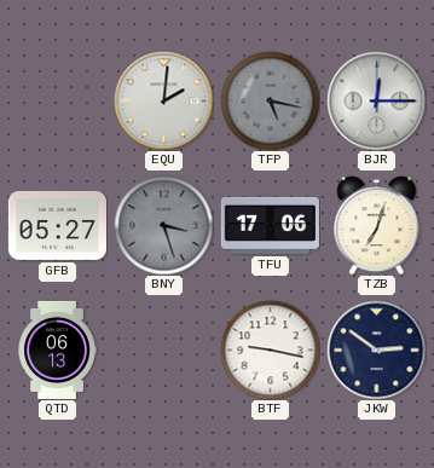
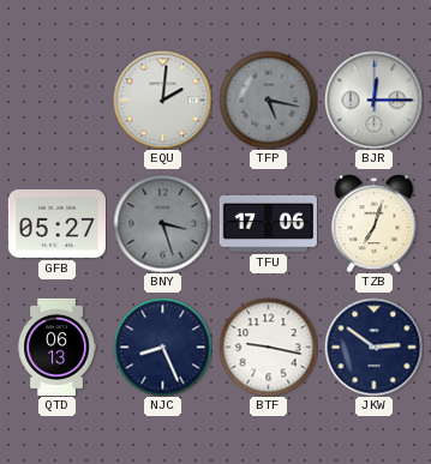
NJC: none -> 8:26
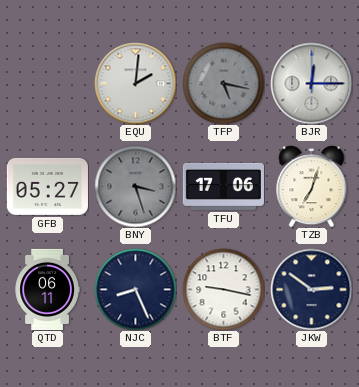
QTD: 06:13 -> 06:11
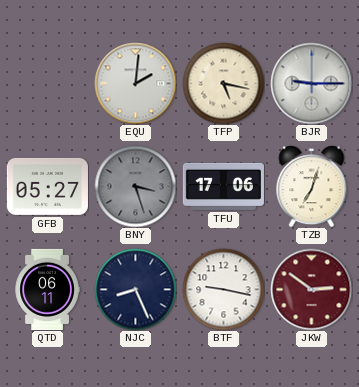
TFP dial: grey -> cream
BJR: 12:15 -> 9:15
JKW dial: navy -> burgundy
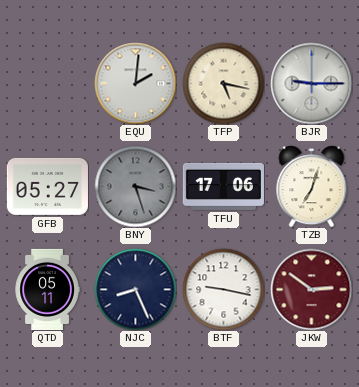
QTD: 06:11 -> 05:11
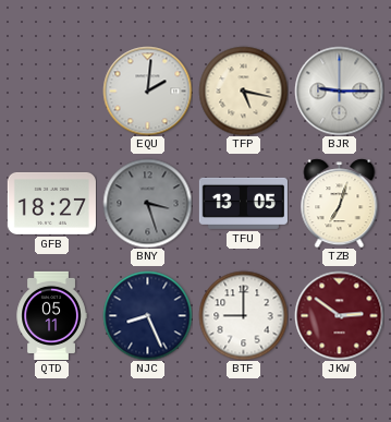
GFB: 05:27 -> 18:27
TFU: 17:06 -> 13:05
BTF: 9:17 -> 9:00
